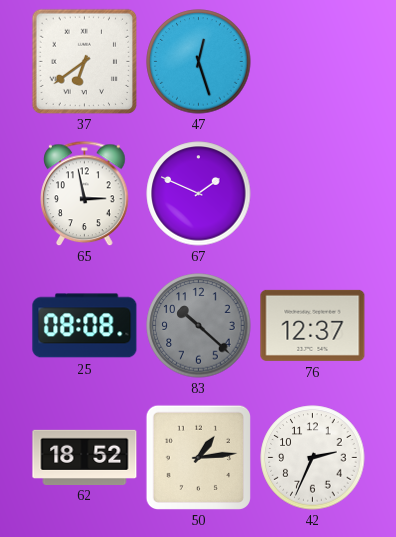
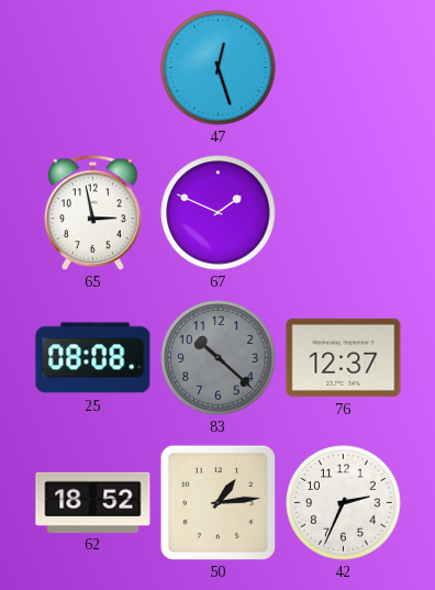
37: 6:39 -> none
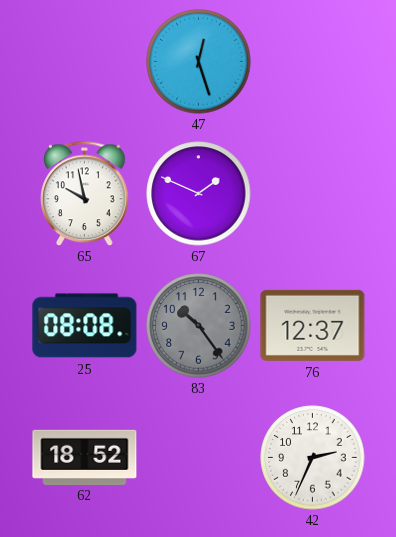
65: 2:58 -> 9:58
83: 10:22 -> 10:24
50: 1:14 -> none
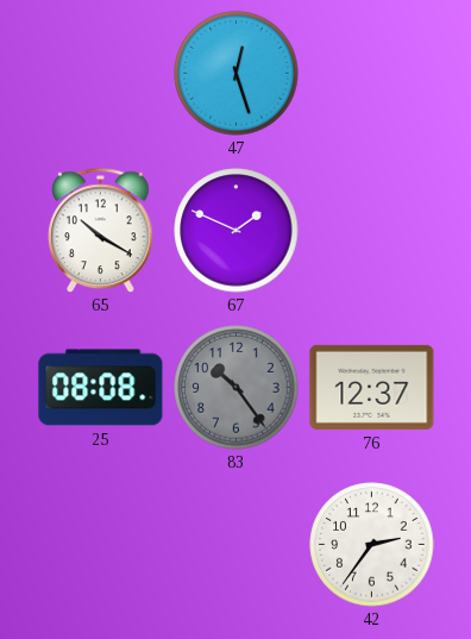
65: 9:58 -> 10:20
62: 18:52 -> none
42: 2:34 -> 2:36
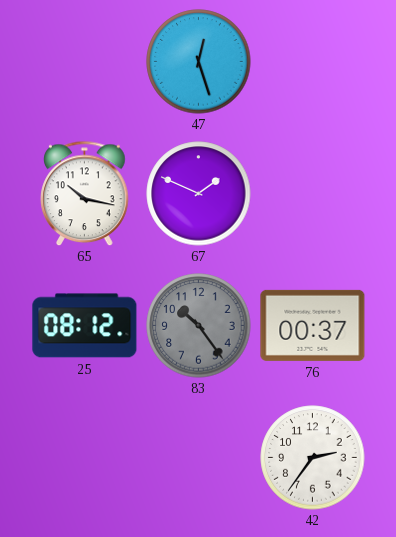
65: 10:20 -> 10:17
25: 08:08 -> 08:12
76: 12:37 -> 00:37
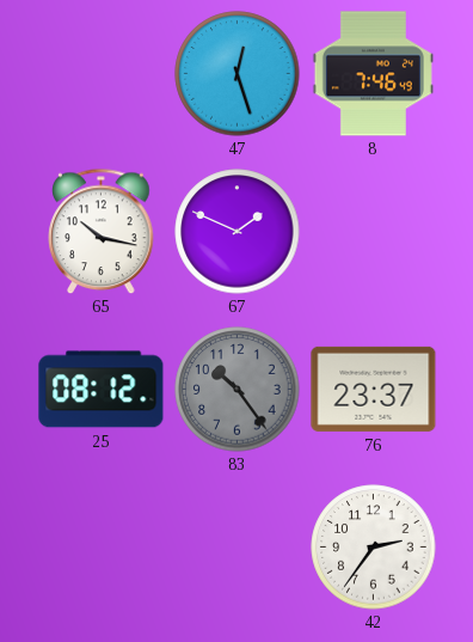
8: none -> 7:46
76: 00:37 -> 23:37
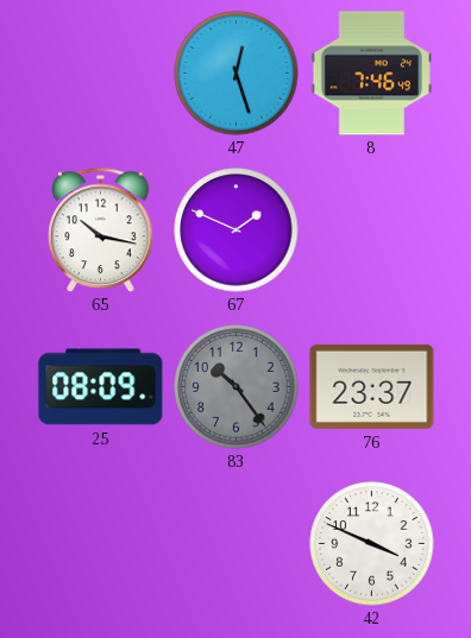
25: 08:12 -> 08:09
42: 2:36 -> 3:49
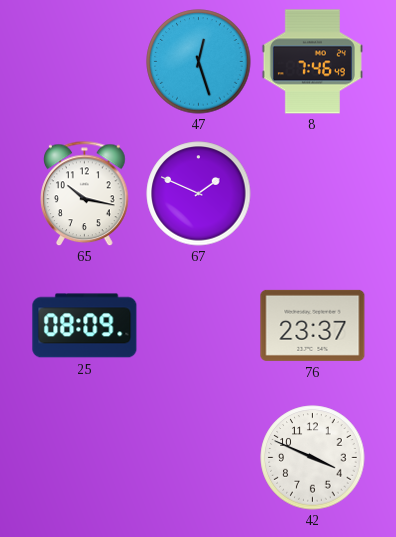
83: 10:24 -> none
